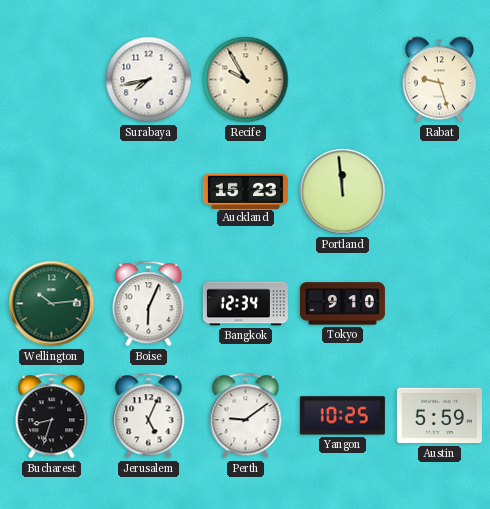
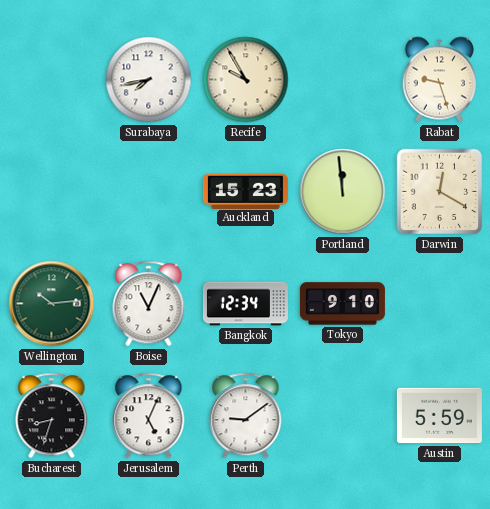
Darwin: none -> 12:20
Boise: 6:04 -> 11:04
Yangon: 10:25 -> none
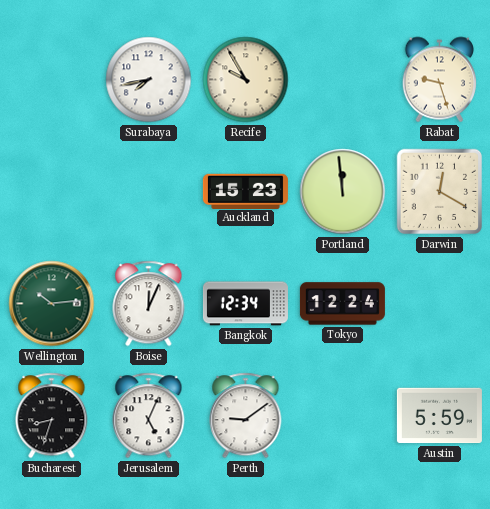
Boise: 11:04 -> 12:04
Tokyo: 9:10 -> 12:24
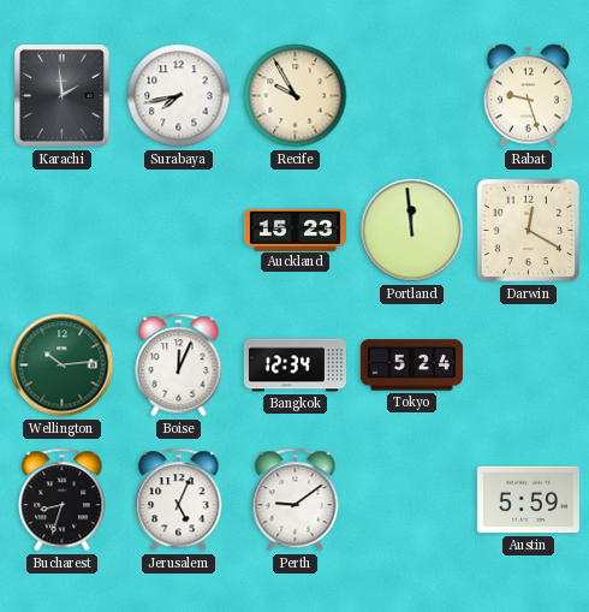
Karachi: none -> 1:59
Tokyo: 12:24 -> 5:24
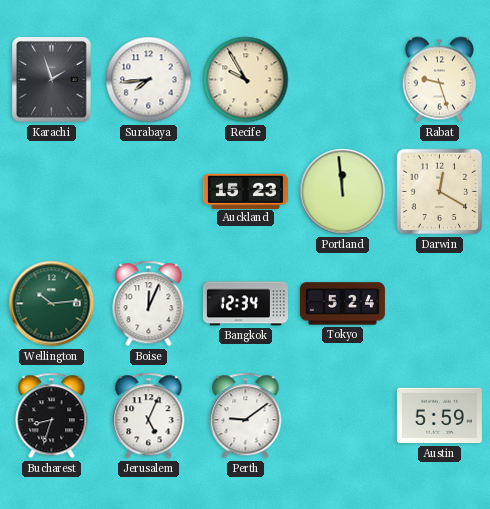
Karachi: 1:59 -> 1:57
Surabaya: 7:43 -> 7:44
